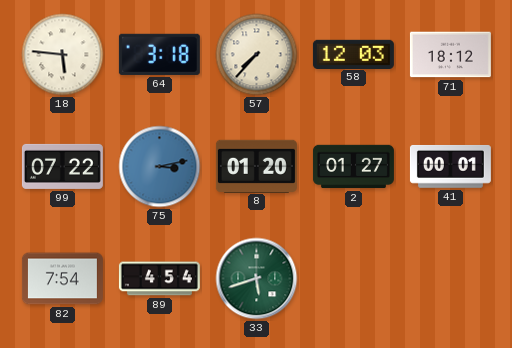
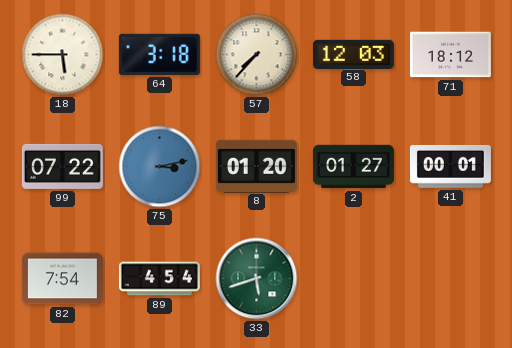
18: 5:46 -> 5:45
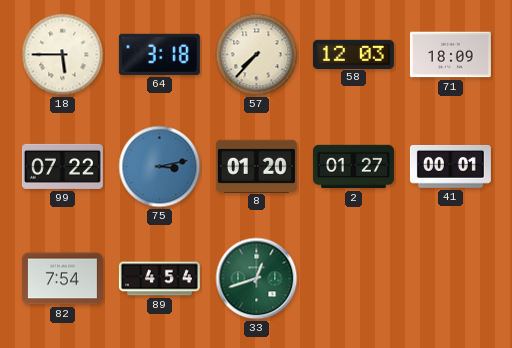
71: 18:12 -> 18:09
33: 5:42 -> 12:42
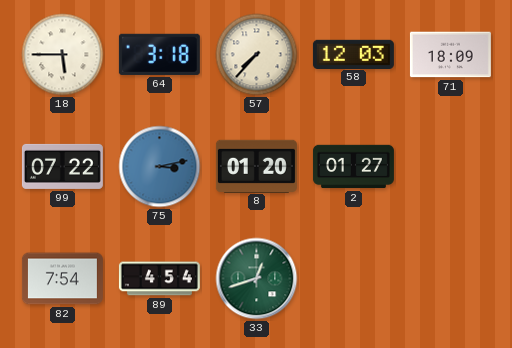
41: 00:01 -> none
